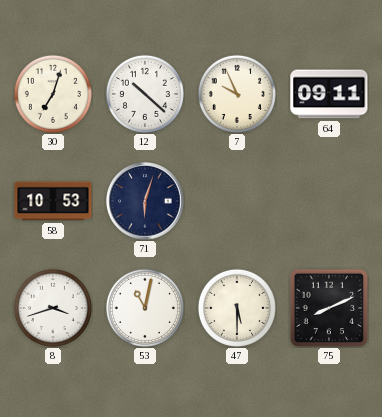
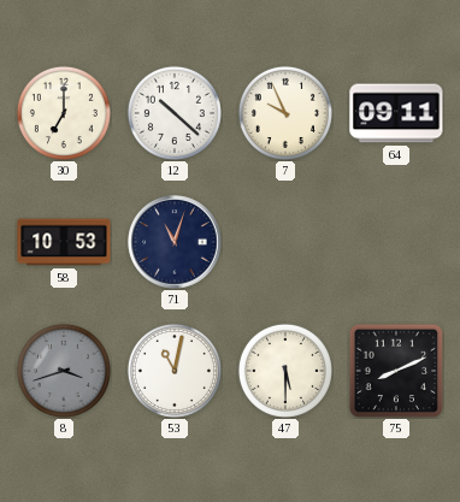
30: 7:03 -> 7:00
71: 6:03 -> 11:03
8 dial: white -> grey
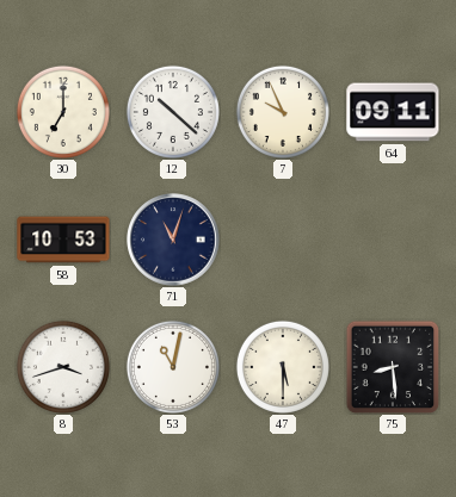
8 dial: grey -> white
75: 8:11 -> 8:29
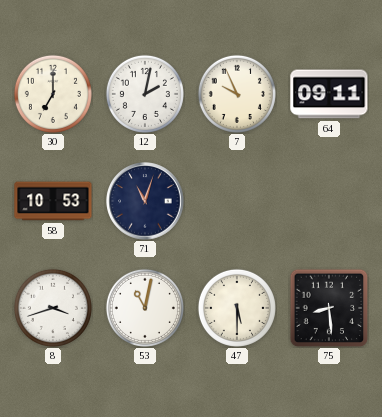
12: 10:22 -> 2:02
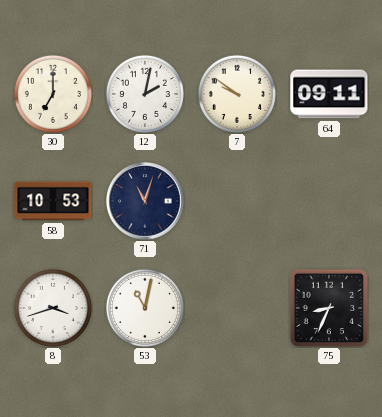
7: 9:56 -> 9:51
47: 5:30 -> none
75: 8:29 -> 8:34
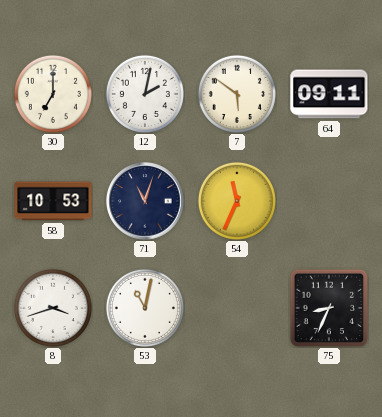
7: 9:51 -> 5:51
54: none -> 11:34
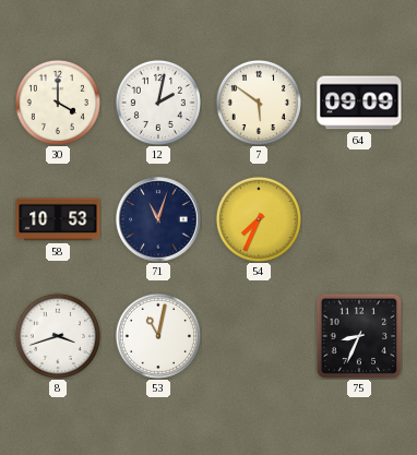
30: 7:00 -> 4:00
64: 09:11 -> 09:09
54: 11:34 -> 7:34
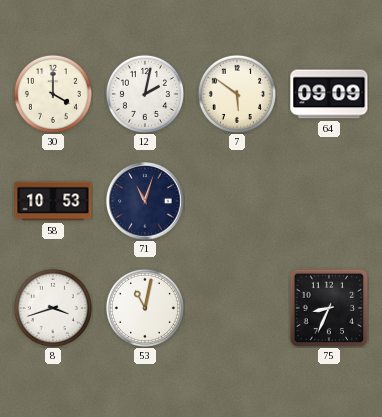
54: 7:34 -> none
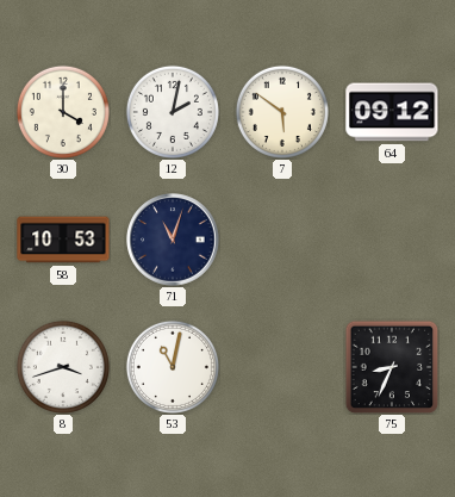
64: 09:09 -> 09:12
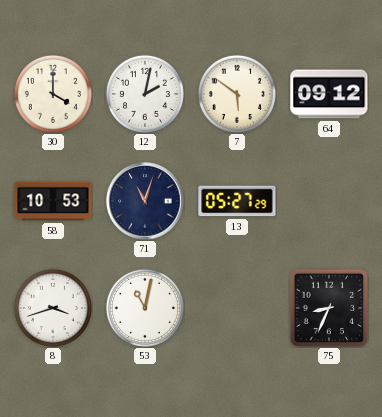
13: none -> 05:27
